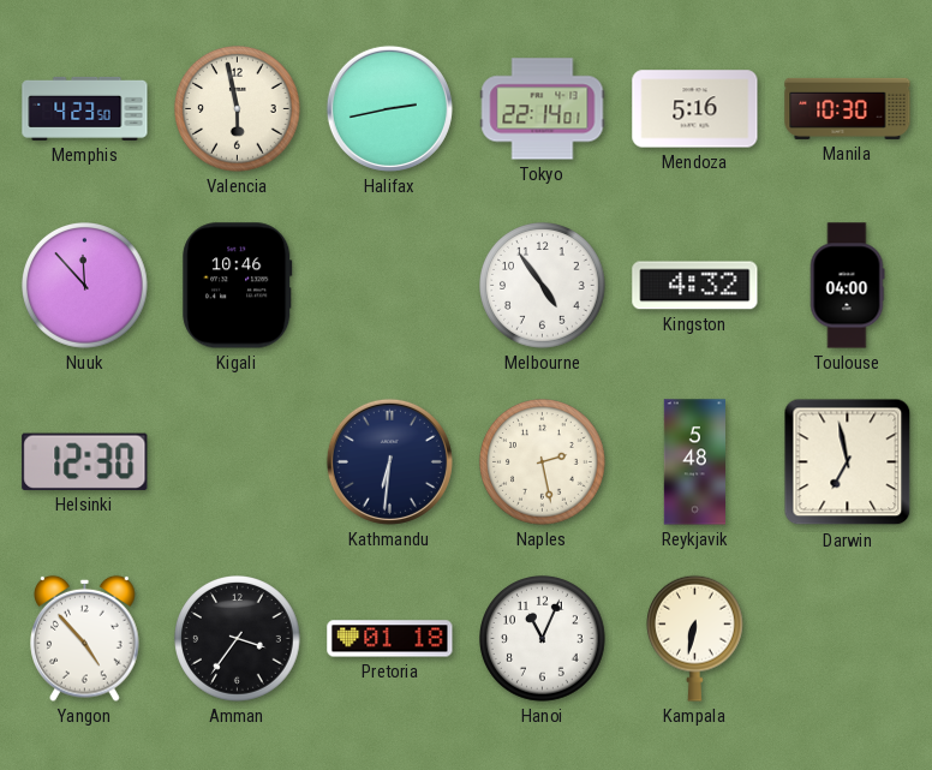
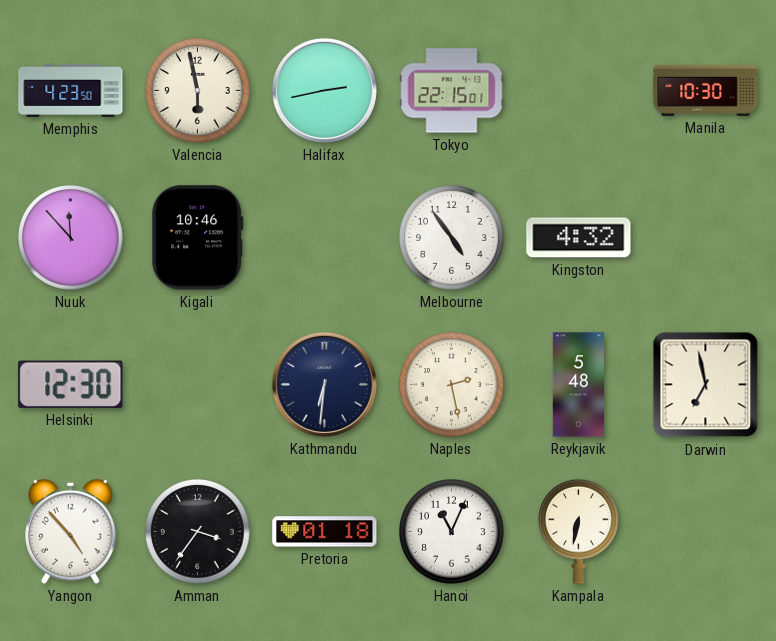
Tokyo: 22:14 -> 22:15
Mendoza: 5:16 -> none
Toulouse: 04:00 -> none
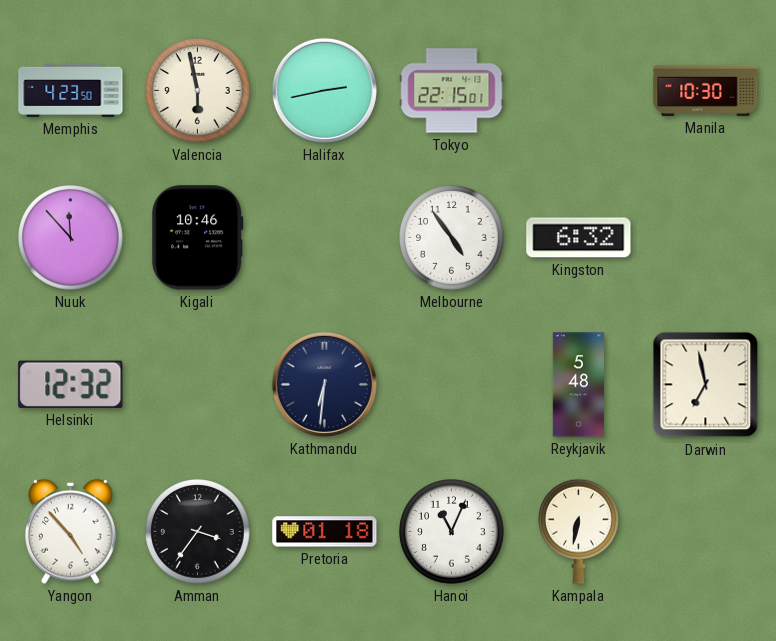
Kingston: 4:32 -> 6:32
Helsinki: 12:30 -> 12:32
Naples: 2:28 -> none
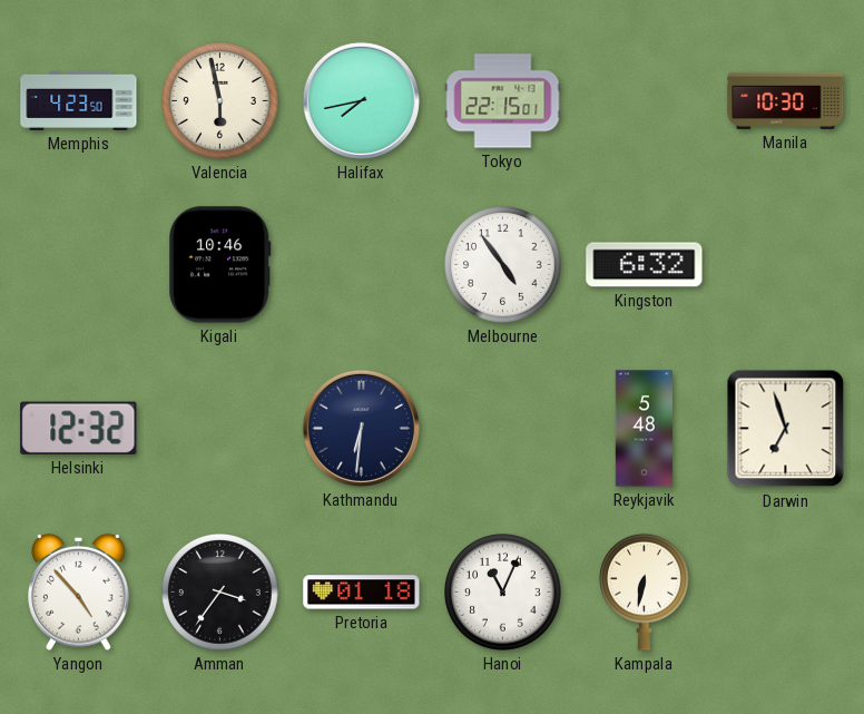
Halifax: 2:43 -> 7:43
Nuuk: 11:53 -> none
Darwin: 6:58 -> 6:57
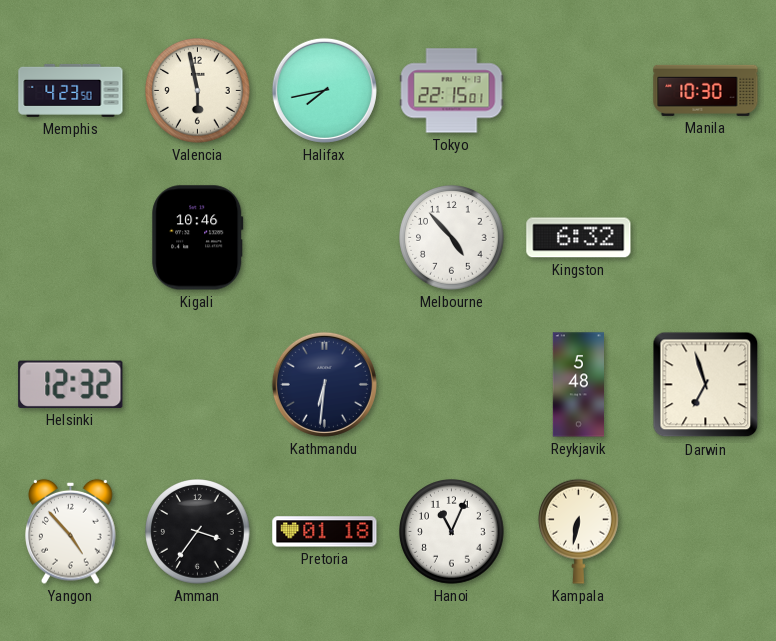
Melbourne: 4:54 -> 4:53
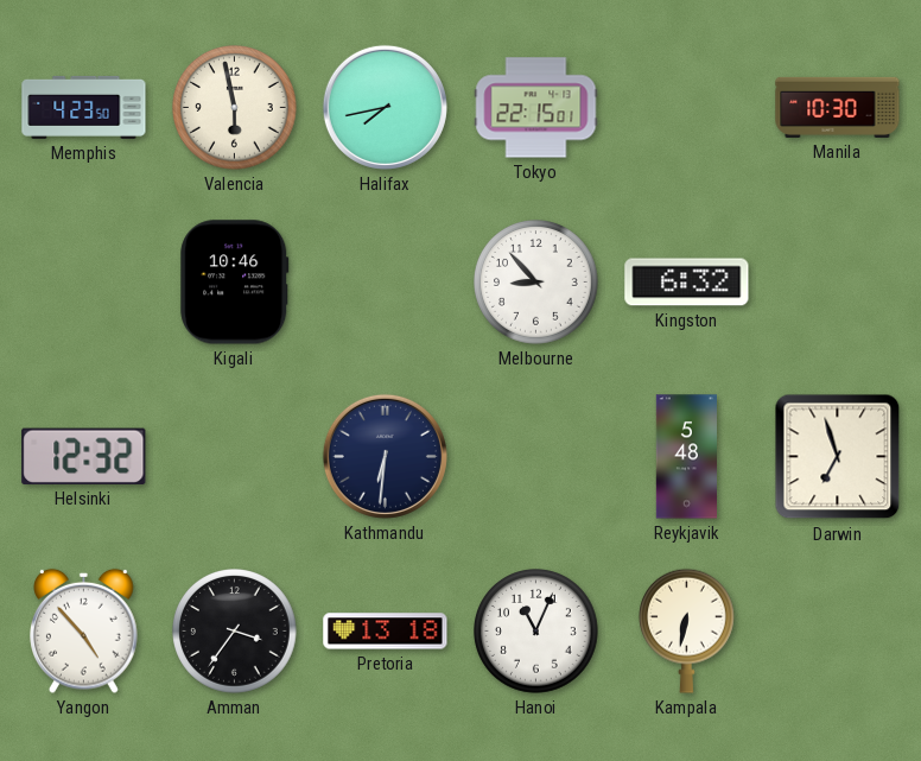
Melbourne: 4:53 -> 8:53
Pretoria: 01:18 -> 13:18
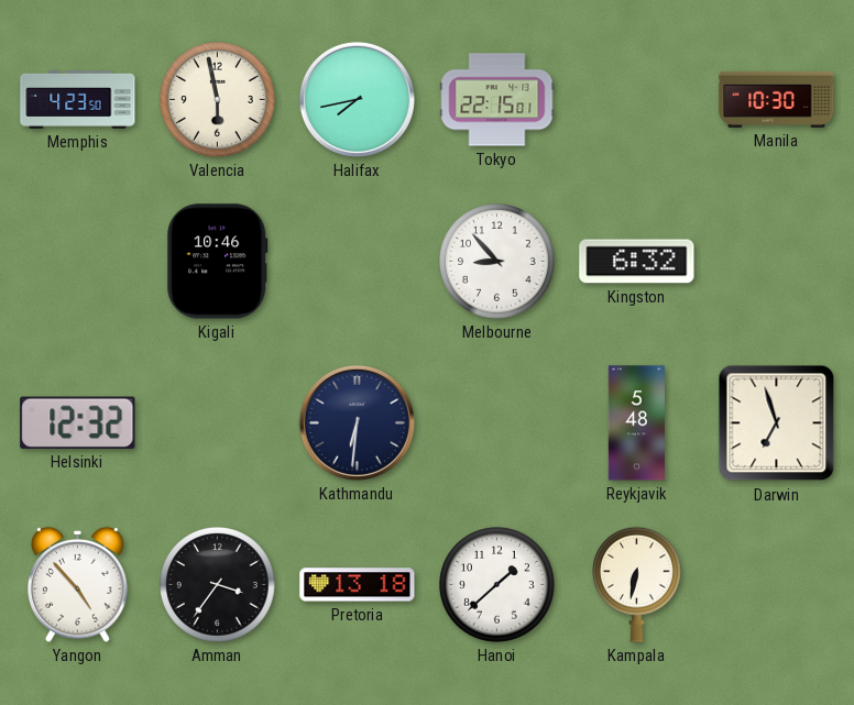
Hanoi: 11:04 -> 1:38
